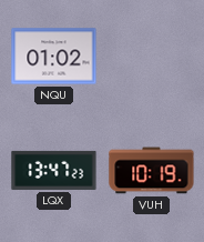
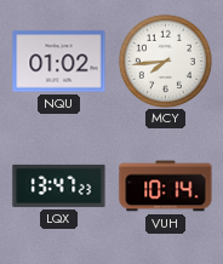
MCY: none -> 7:44
VUH: 10:19 -> 10:14
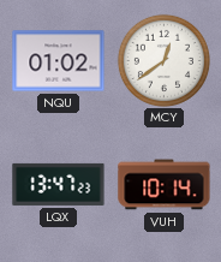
MCY: 7:44 -> 12:39
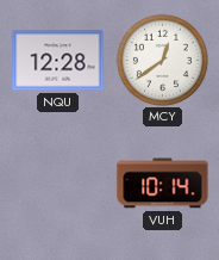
NQU: 01:02 -> 12:28
LQX: 13:47 -> none
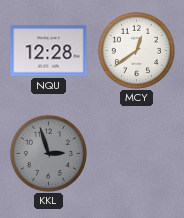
KKL: none -> 2:57
VUH: 10:14 -> none
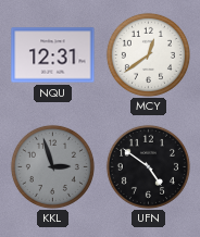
NQU: 12:28 -> 12:31
UFN: none -> 4:51
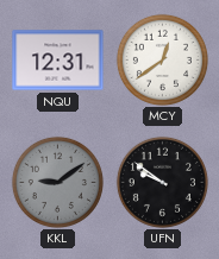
KKL: 2:57 -> 9:09
UFN: 4:51 -> 9:51
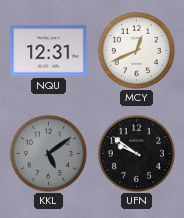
MCY: 12:39 -> 12:41
KKL: 9:09 -> 5:09
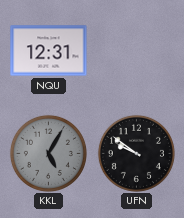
MCY: 12:41 -> none
KKL: 5:09 -> 5:05
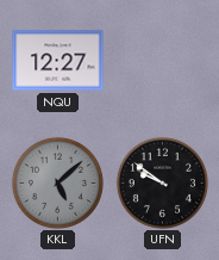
NQU: 12:31 -> 12:27
KKL: 5:05 -> 5:08
